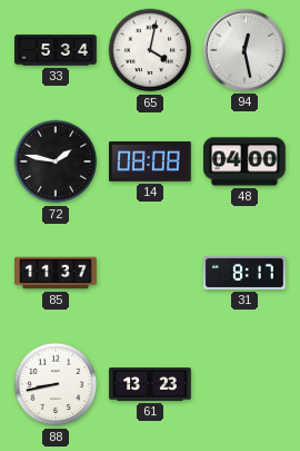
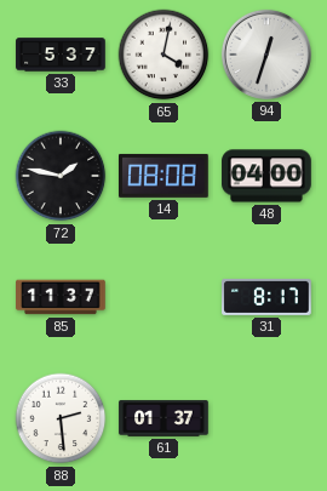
33: 5:34 -> 5:37
94: 12:28 -> 12:33
88: 8:43 -> 2:29
61: 13:23 -> 01:37
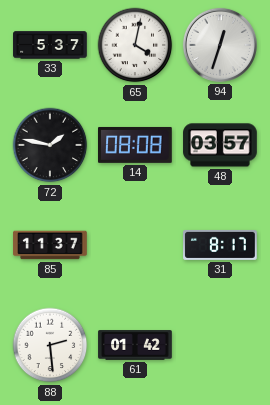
48: 04:00 -> 03:57
61: 01:37 -> 01:42
